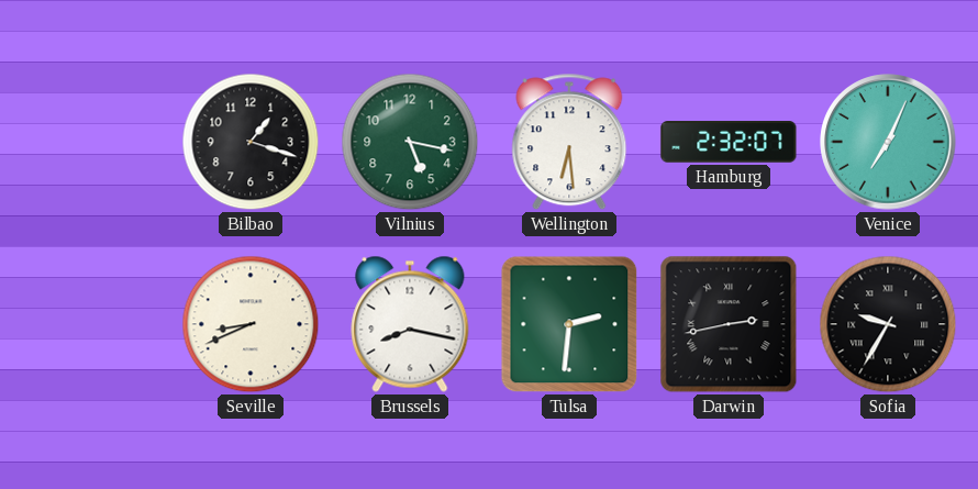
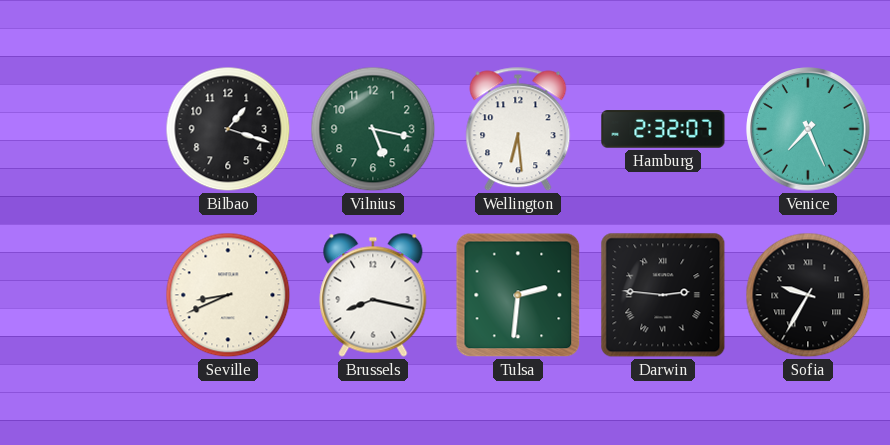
Venice: 7:04 -> 7:26
Darwin: 2:43 -> 2:46
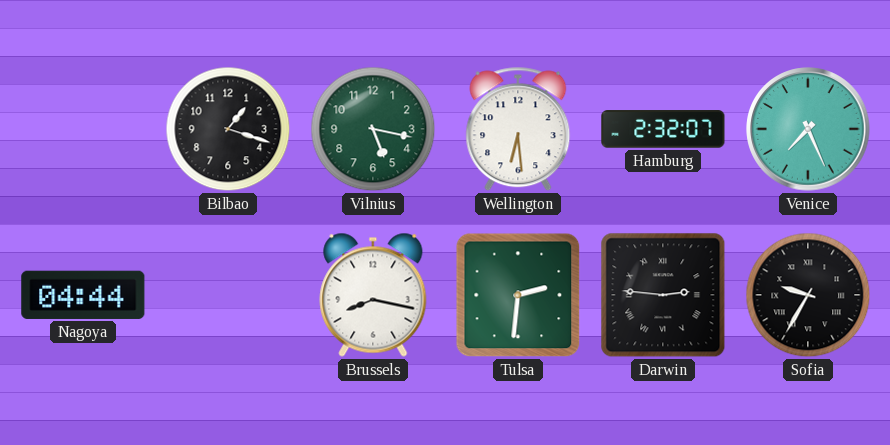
Nagoya: none -> 04:44
Seville: 8:41 -> none
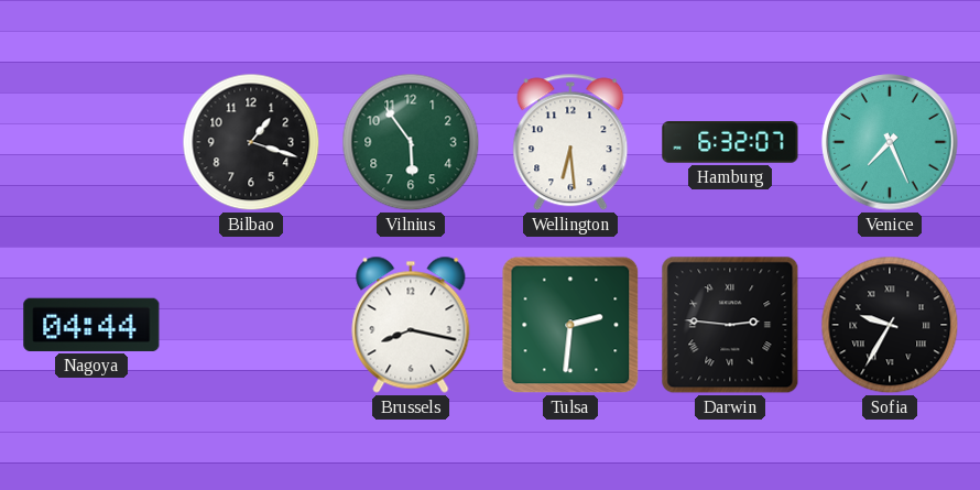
Vilnius: 5:17 -> 5:54
Hamburg: 2:32 -> 6:32
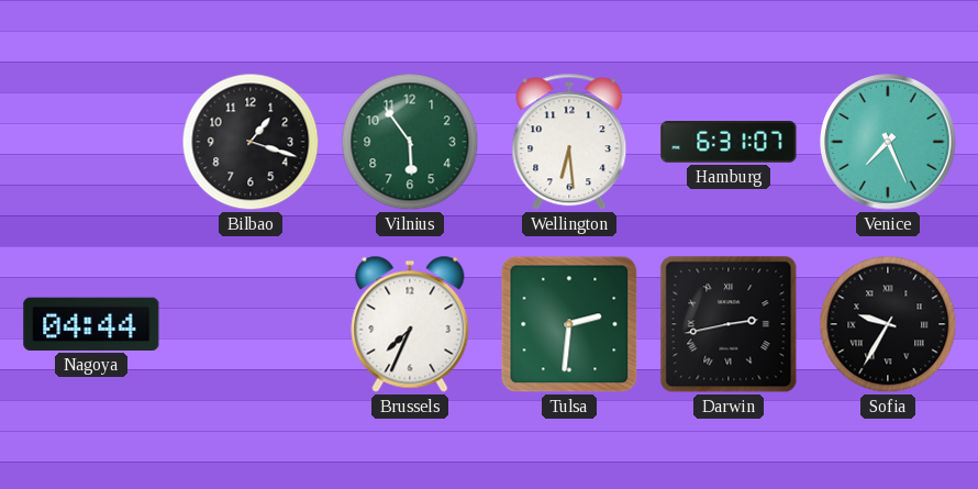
Hamburg: 6:32 -> 6:31
Brussels: 8:17 -> 7:34
Darwin: 2:46 -> 2:43
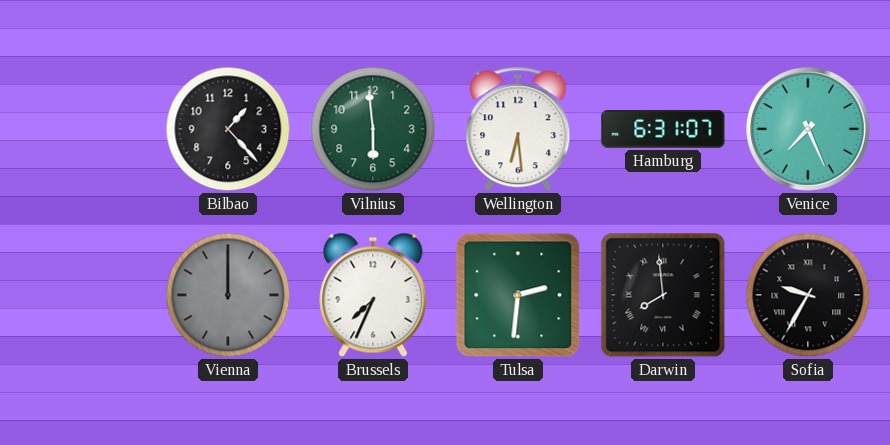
Bilbao: 1:18 -> 1:23
Vilnius: 5:54 -> 5:59
Nagoya: 04:44 -> none
Vienna: none -> 12:00
Darwin: 2:43 -> 7:59
